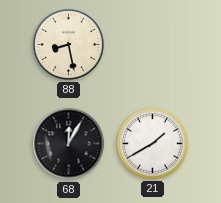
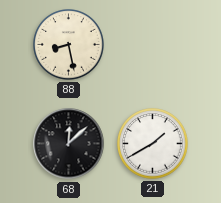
68: 12:05 -> 12:08
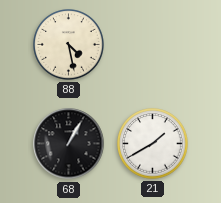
88: 8:28 -> 4:28
68: 12:08 -> 1:05
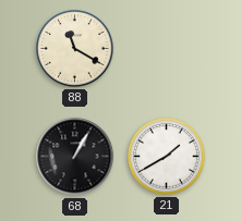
88: 4:28 -> 11:20
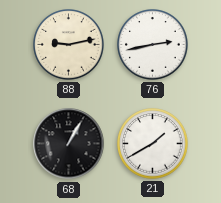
88: 11:20 -> 9:13
76: none -> 2:43
